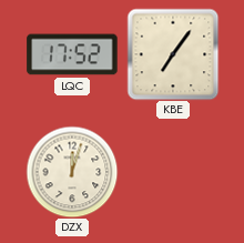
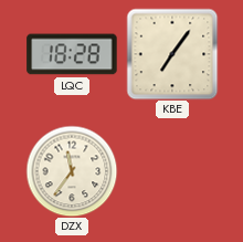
LQC: 17:52 -> 18:28
DZX: 12:03 -> 11:36
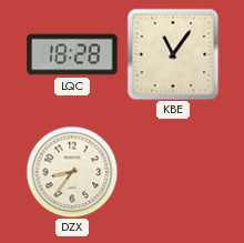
KBE: 7:06 -> 11:06
DZX: 11:36 -> 8:36
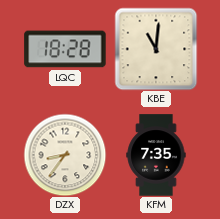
KBE: 11:06 -> 11:01
KFM: none -> 7:35
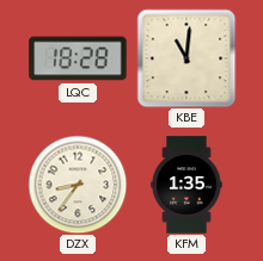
KFM: 7:35 -> 1:35
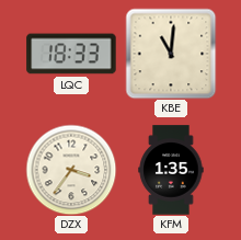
LQC: 18:28 -> 18:33
DZX: 8:36 -> 3:36
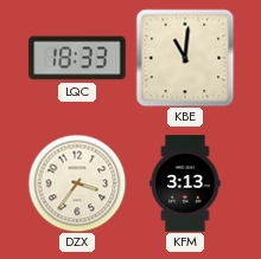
KFM: 1:35 -> 3:13
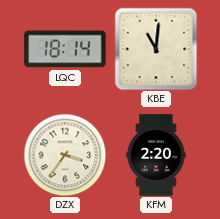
LQC: 18:33 -> 18:14
KFM: 3:13 -> 2:20
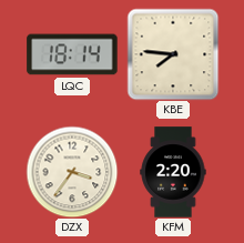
KBE: 11:01 -> 7:46
